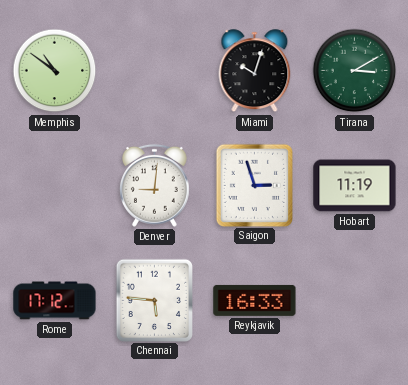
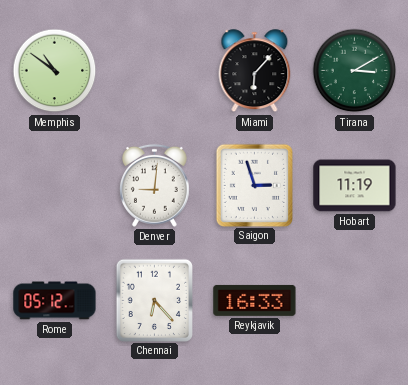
Miami: 10:03 -> 6:07
Rome: 17:12 -> 05:12
Chennai: 5:46 -> 6:23
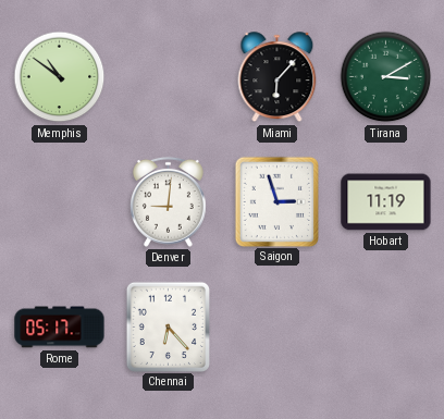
Rome: 05:12 -> 05:17
Reykjavik: 16:33 -> none
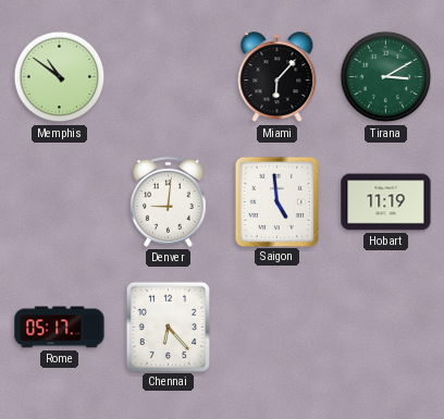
Saigon: 2:57 -> 4:59
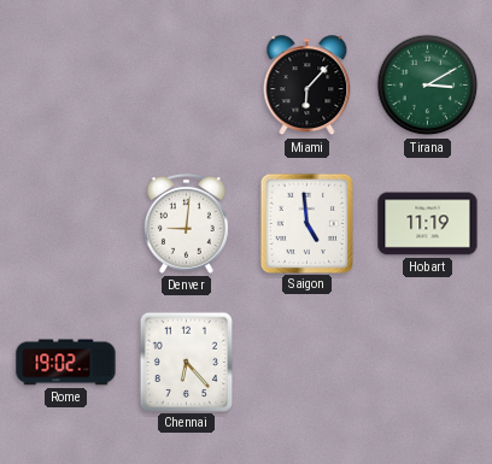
Memphis: 10:51 -> none
Rome: 05:17 -> 19:02
